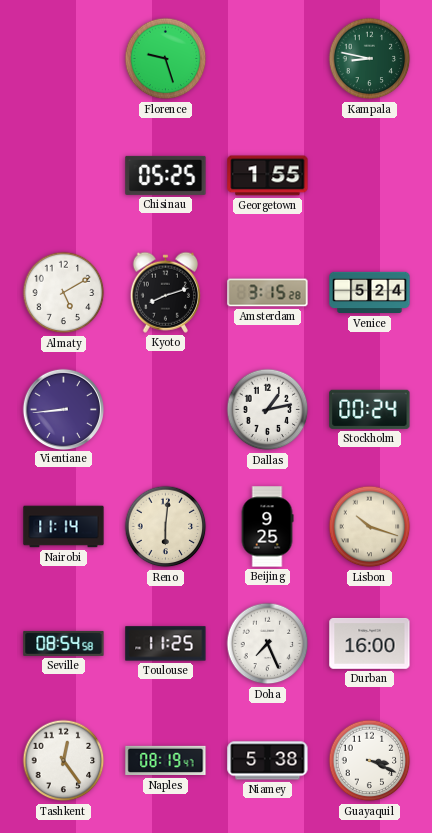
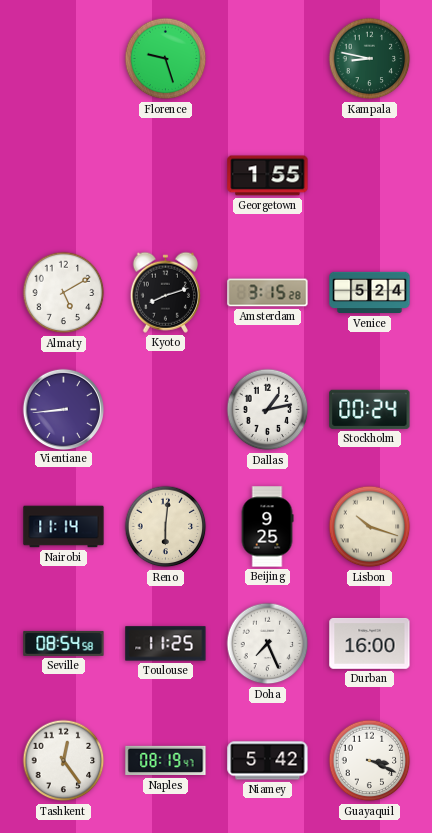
Chisinau: 05:25 -> none
Niamey: 5:38 -> 5:42
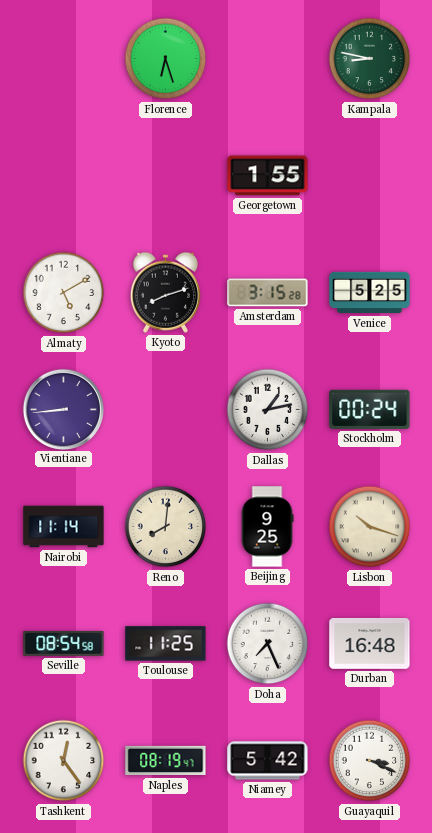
Florence: 9:27 -> 6:27
Venice: 5:24 -> 5:25
Reno: 6:01 -> 8:01
Durban: 16:00 -> 16:48
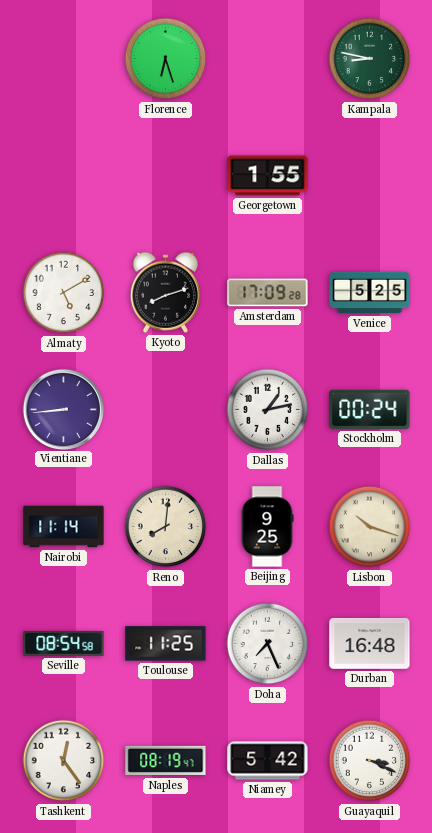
Amsterdam: 3:15 -> 17:09
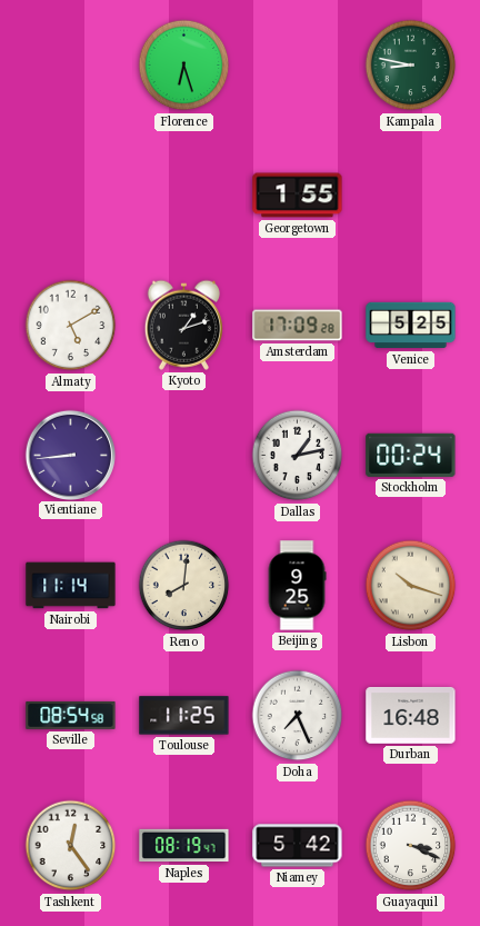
Kyoto: 8:12 -> 1:12
